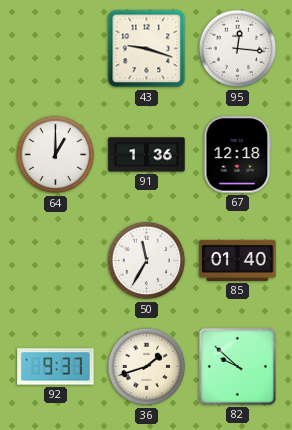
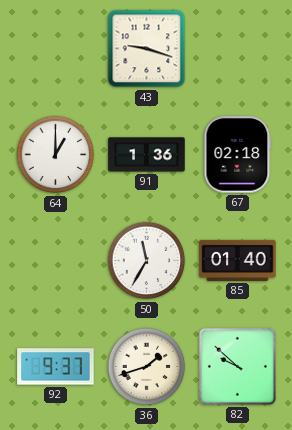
95: 12:16 -> none
67: 12:18 -> 02:18
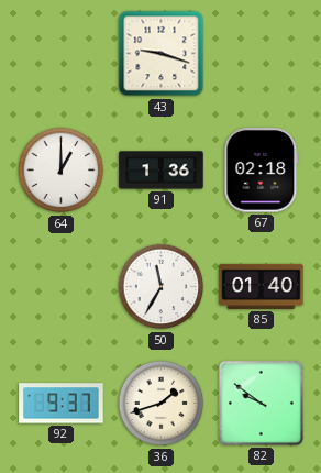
82: 9:52 -> 9:51
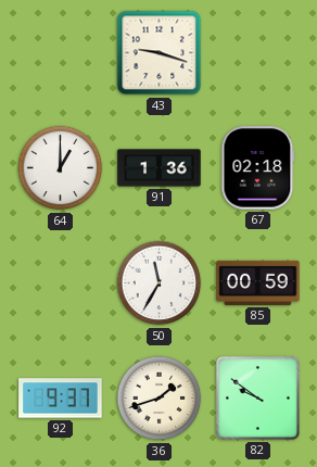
85: 01:40 -> 00:59
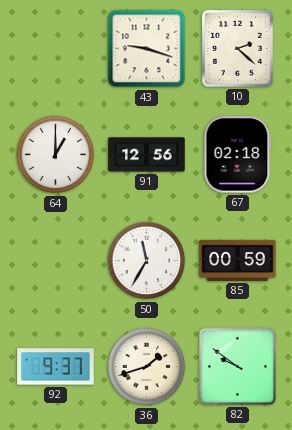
10: none -> 2:22
91: 1:36 -> 12:56
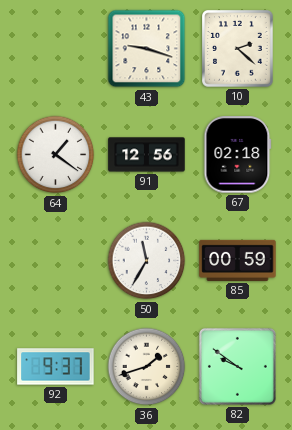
64: 1:00 -> 1:21
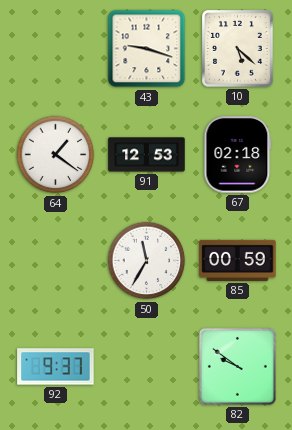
10: 2:22 -> 5:22
91: 12:56 -> 12:53
36: 1:42 -> none
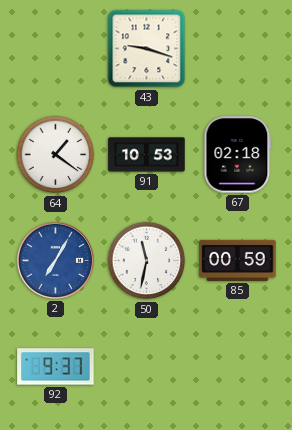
10: 5:22 -> none
91: 12:53 -> 10:53
2: none -> 7:05
50: 11:35 -> 11:32
82: 9:51 -> none
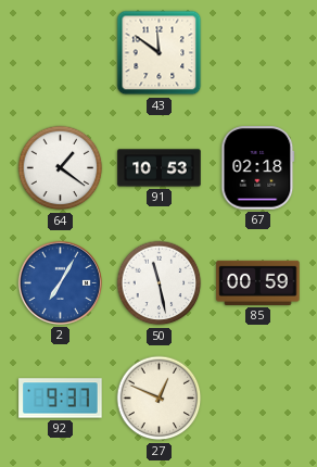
43: 9:18 -> 11:51
50: 11:32 -> 11:28
27: none -> 12:49
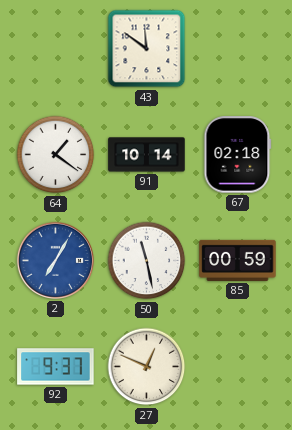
91: 10:53 -> 10:14
